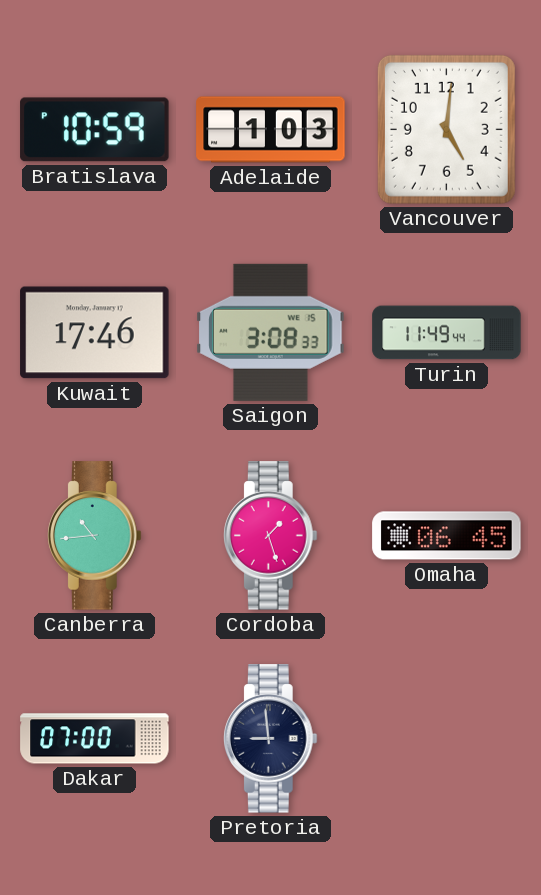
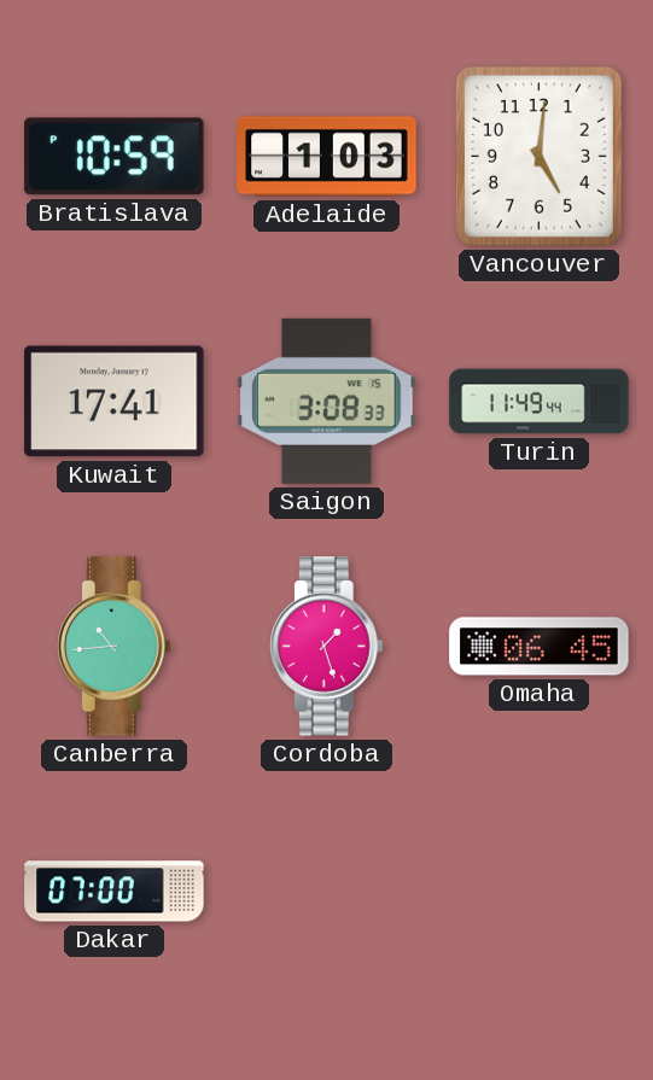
Kuwait: 17:46 -> 17:41
Pretoria: 8:59 -> none
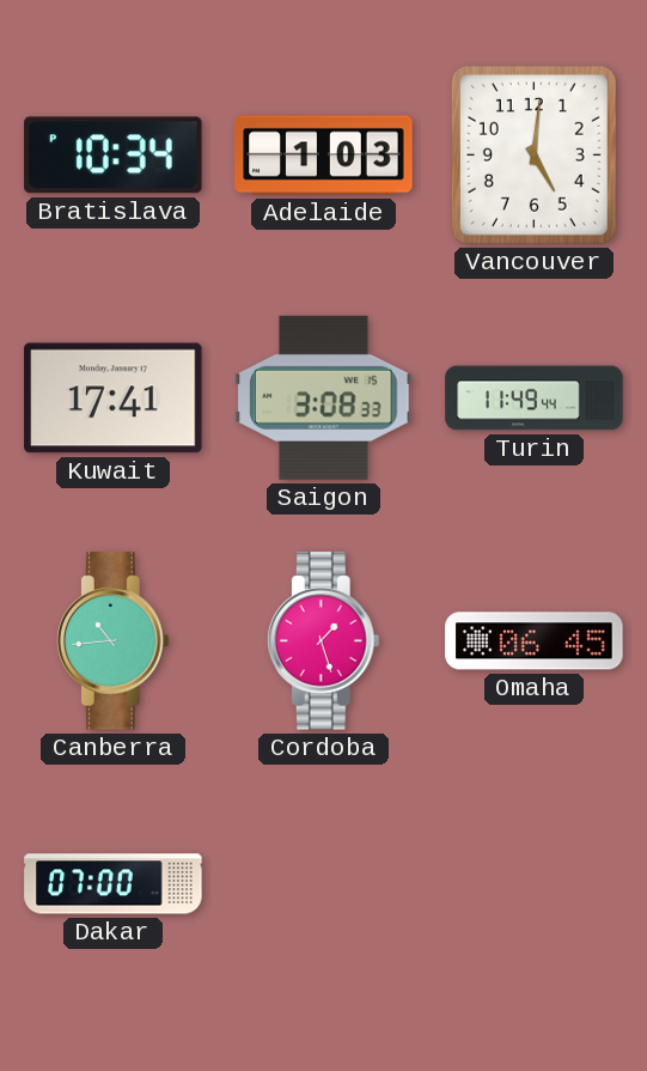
Bratislava: 10:59 -> 10:34
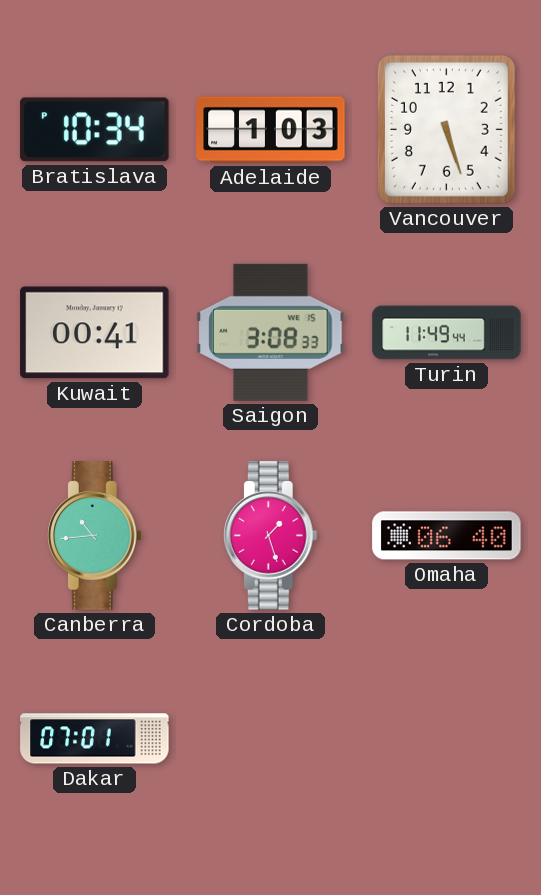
Vancouver: 5:01 -> 5:27
Kuwait: 17:41 -> 00:41
Omaha: 06:45 -> 06:40
Dakar: 07:00 -> 07:01
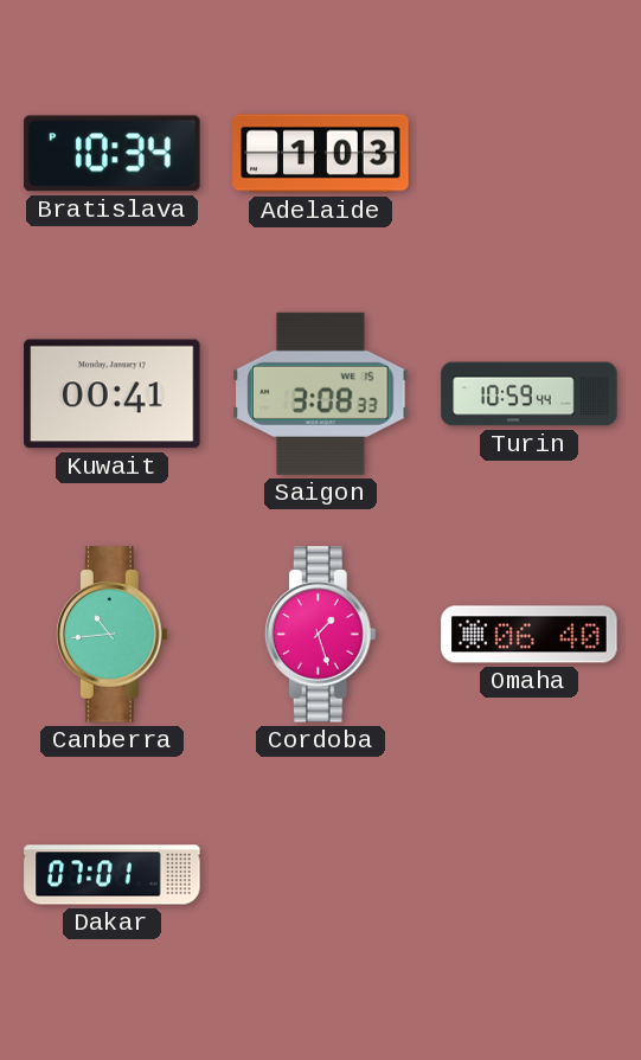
Vancouver: 5:27 -> none
Turin: 11:49 -> 10:59
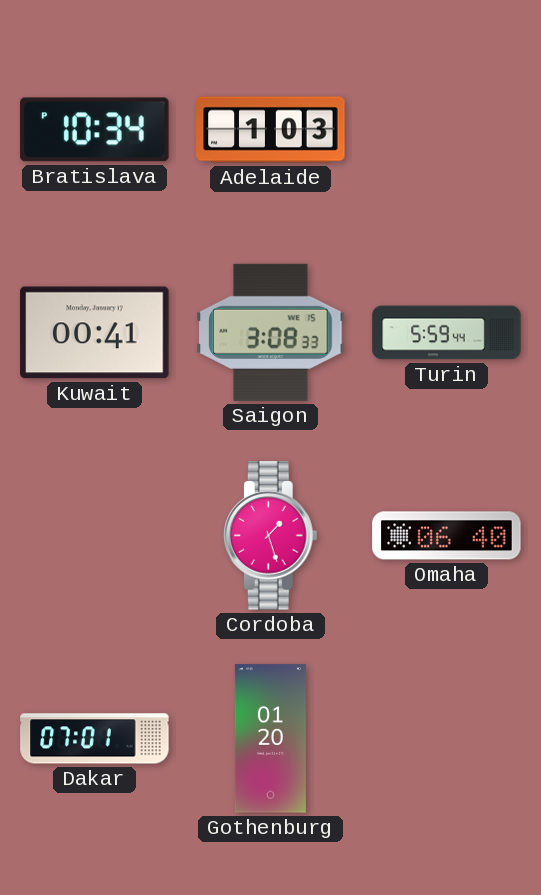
Turin: 10:59 -> 5:59
Canberra: 10:44 -> none
Gothenburg: none -> 01:20
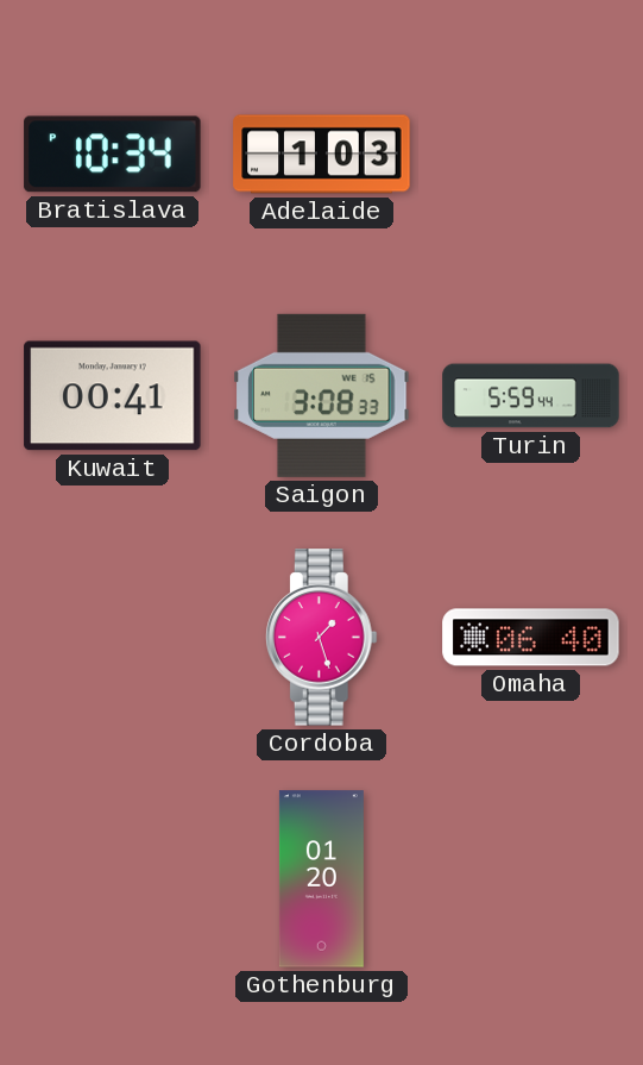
Dakar: 07:01 -> none
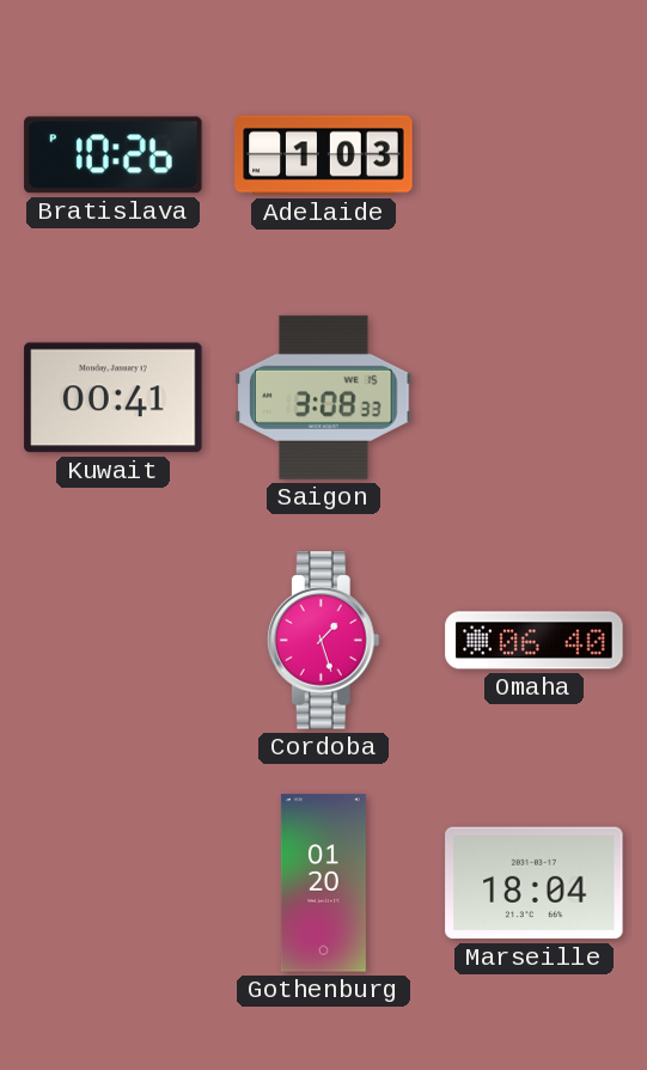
Bratislava: 10:34 -> 10:26
Turin: 5:59 -> none
Marseille: none -> 18:04
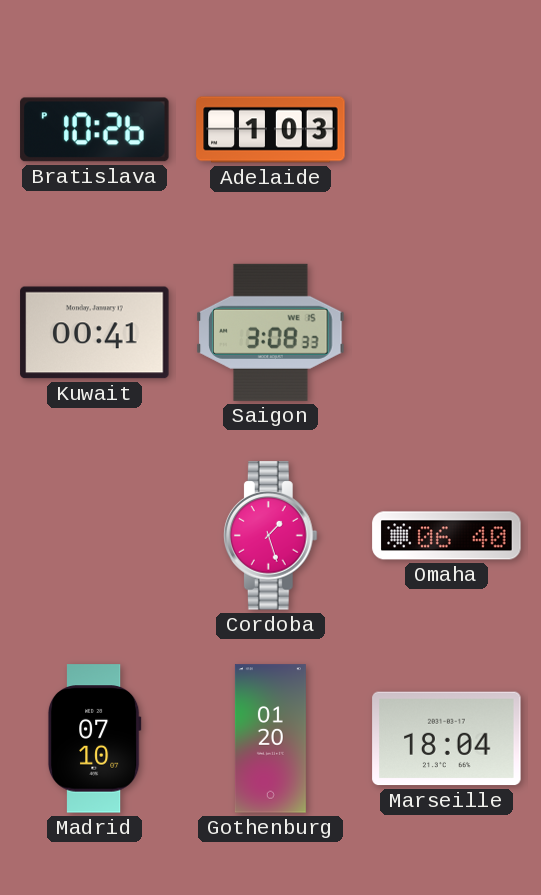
Madrid: none -> 07:10
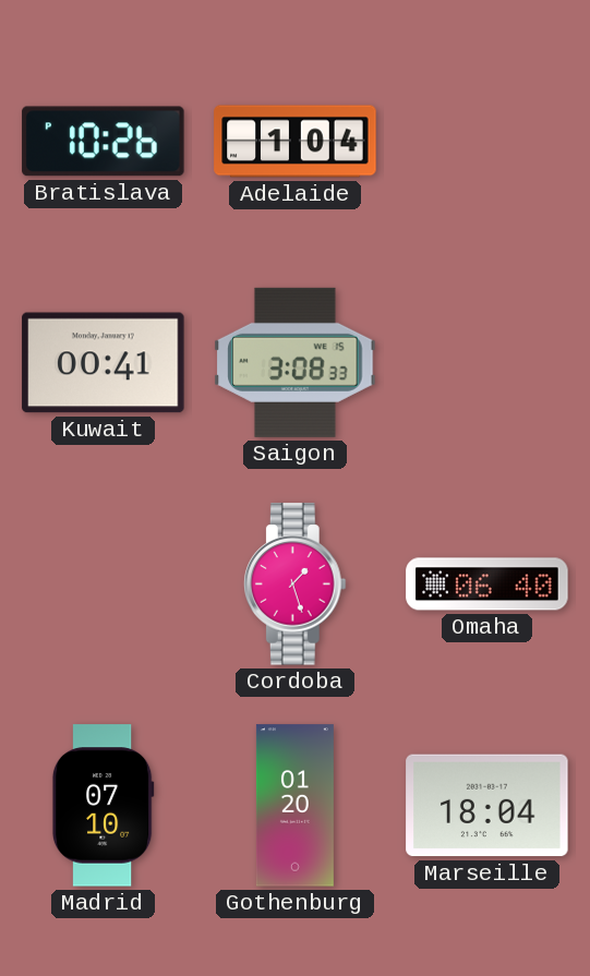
Adelaide: 1:03 -> 1:04
